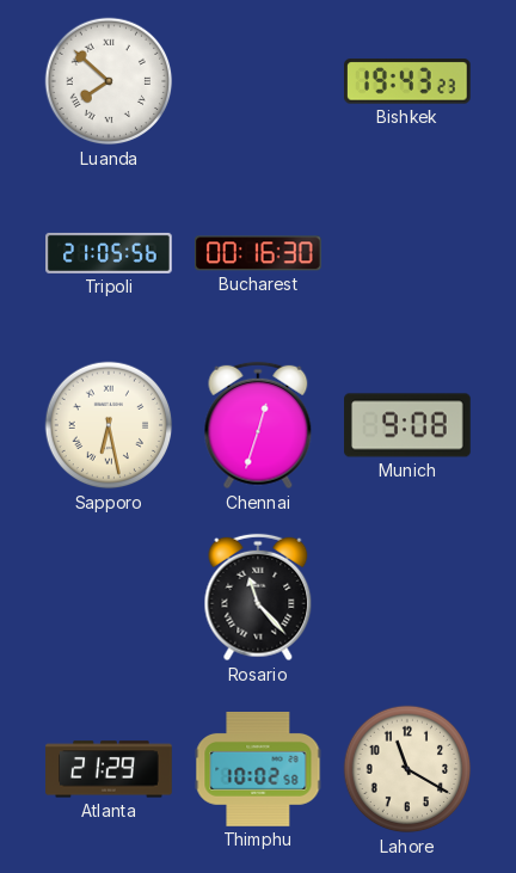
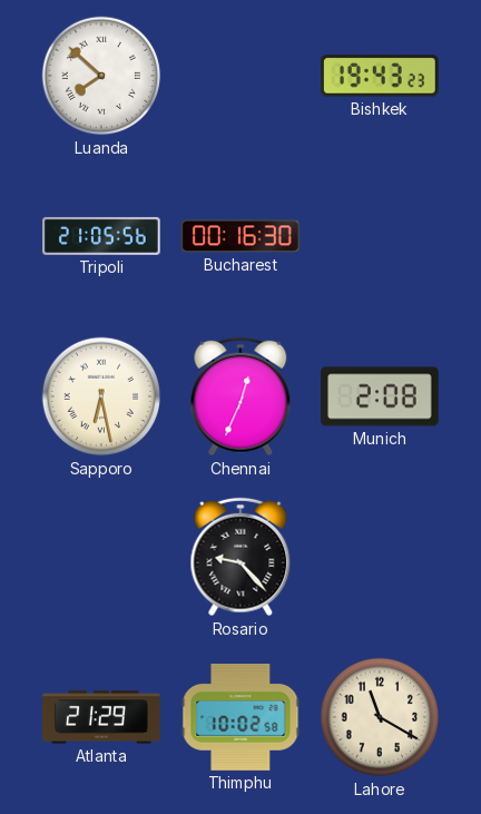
Chennai: 12:33 -> 12:34
Munich: 9:08 -> 2:08
Rosario: 11:23 -> 9:23
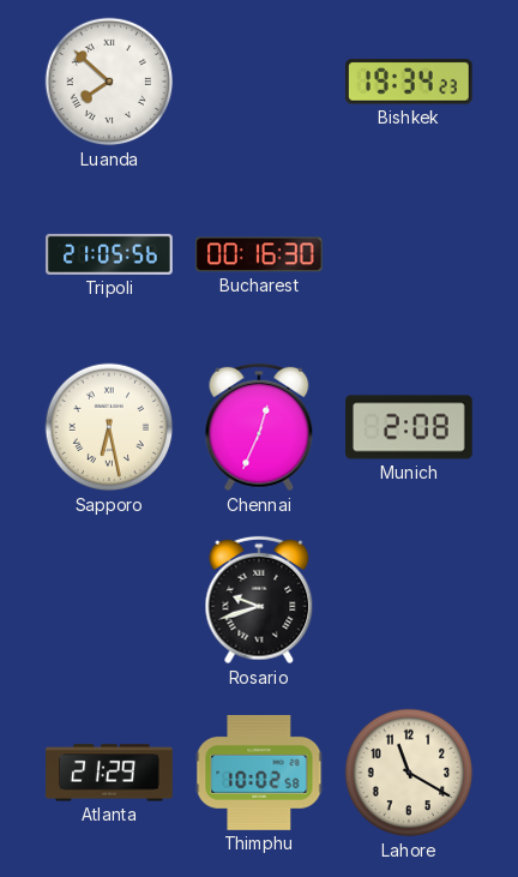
Bishkek: 19:43 -> 19:34
Rosario: 9:23 -> 9:42
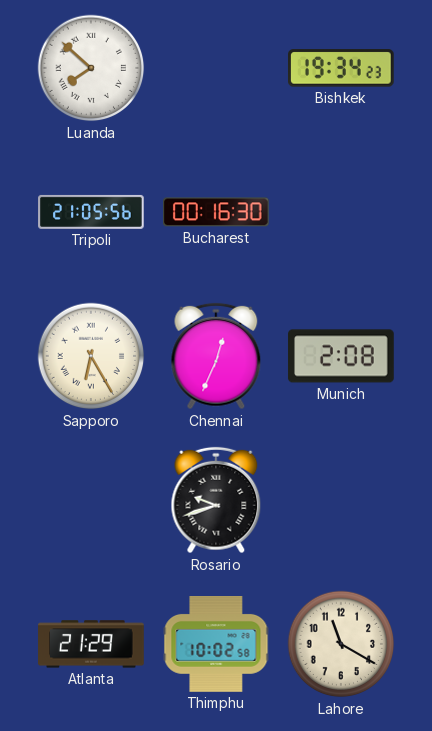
Sapporo: 6:28 -> 6:25
